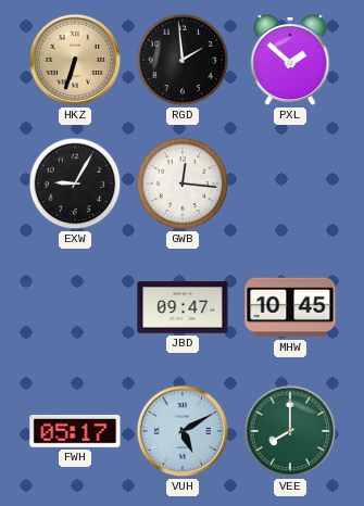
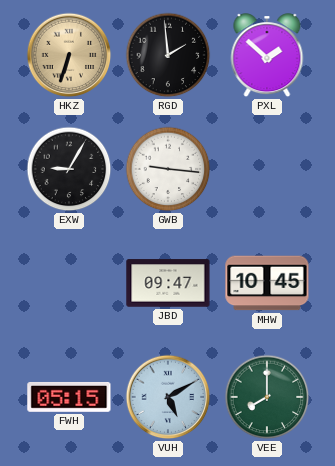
GWB: 12:16 -> 9:16
FWH: 05:17 -> 05:15
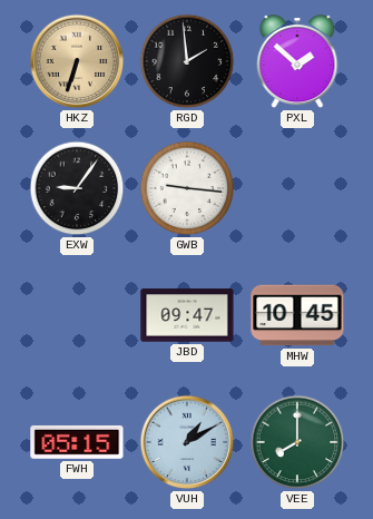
EXW: 9:05 -> 9:06
VUH: 5:10 -> 1:10
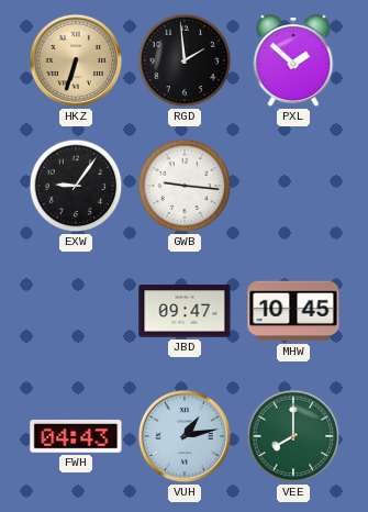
FWH: 05:15 -> 04:43
VUH: 1:10 -> 1:13
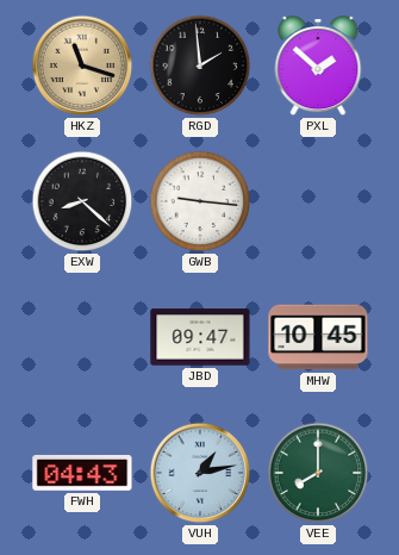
HKZ: 6:33 -> 11:18
EXW: 9:06 -> 8:22
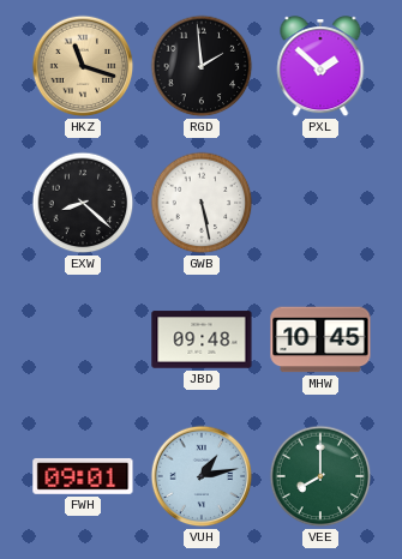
GWB: 9:16 -> 5:28
JBD: 09:47 -> 09:48
FWH: 04:43 -> 09:01
